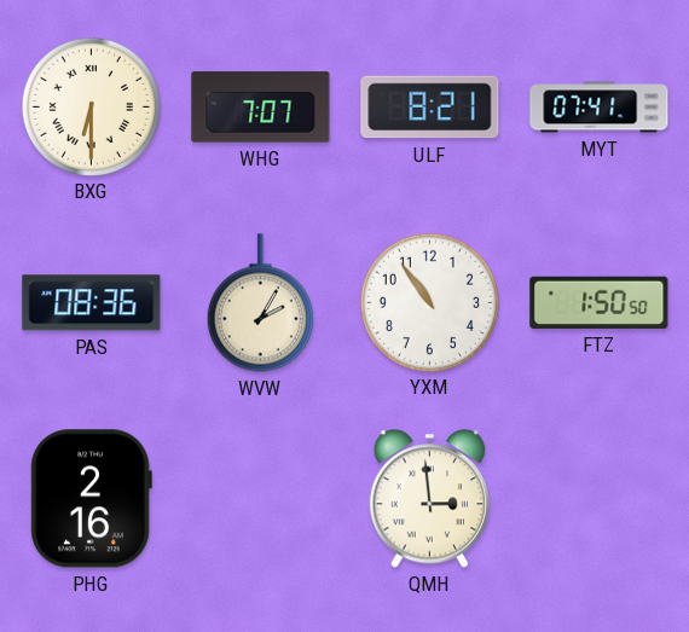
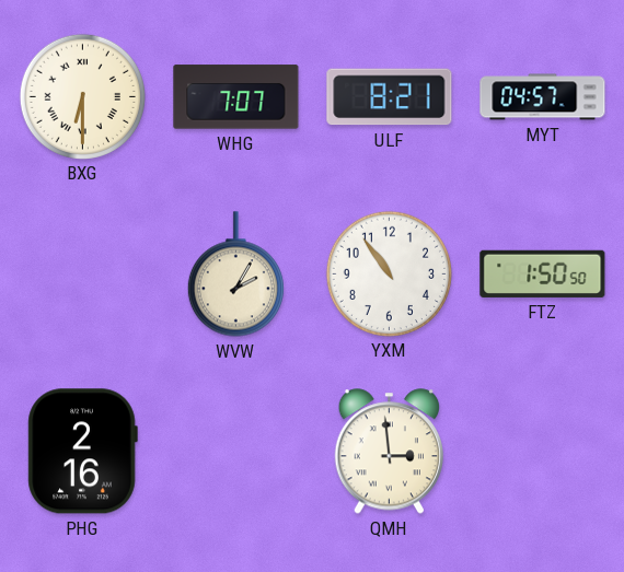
MYT: 07:41 -> 04:57
PAS: 08:36 -> none
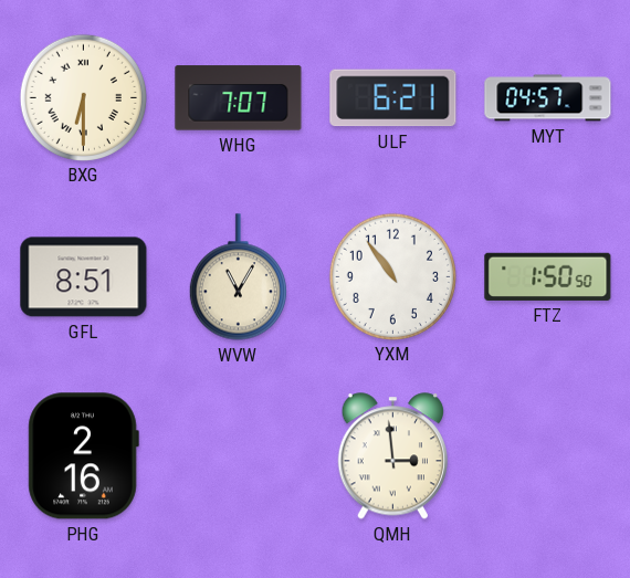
ULF: 8:21 -> 6:21
GFL: none -> 8:51
WVW: 2:05 -> 11:05
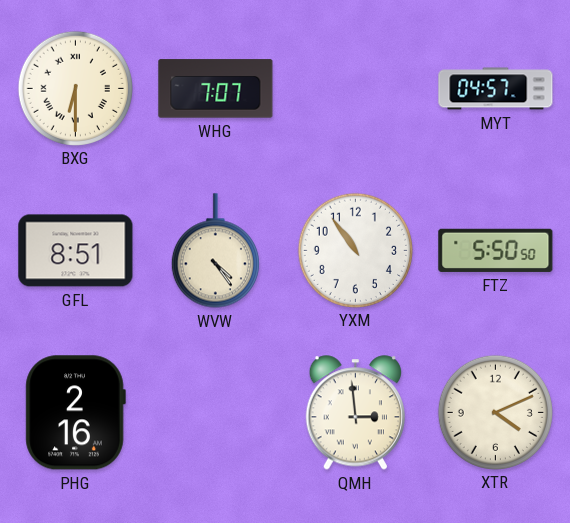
ULF: 6:21 -> none
WVW: 11:05 -> 4:24
FTZ: 1:50 -> 5:50
XTR: none -> 4:11
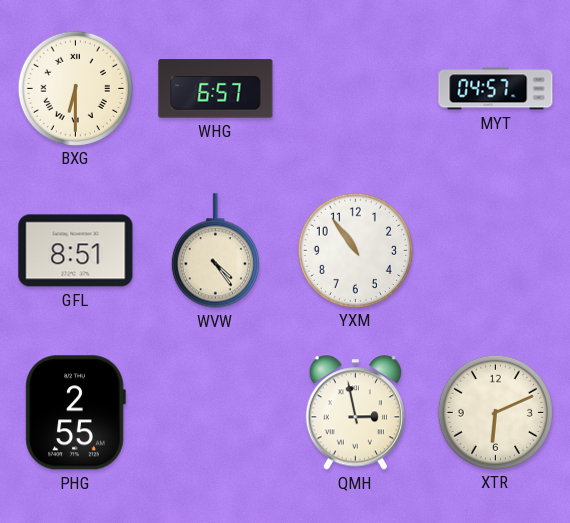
WHG: 7:07 -> 6:57
FTZ: 5:50 -> none
PHG: 2:16 -> 2:55
QMH: 2:59 -> 2:58
XTR: 4:11 -> 6:11
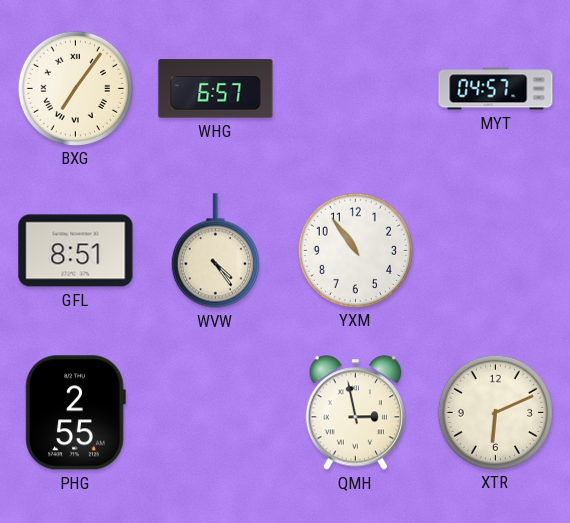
BXG: 6:30 -> 7:06
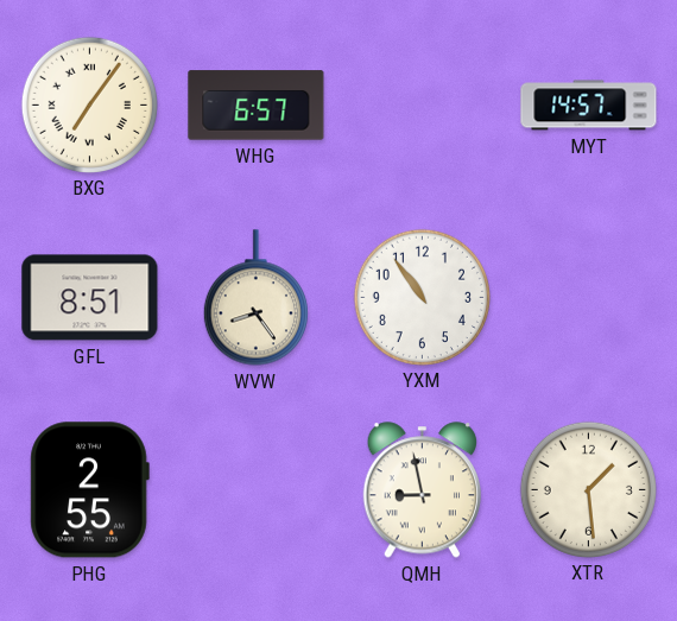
MYT: 04:57 -> 14:57
WVW: 4:24 -> 8:24
QMH: 2:58 -> 8:58
XTR: 6:11 -> 1:29
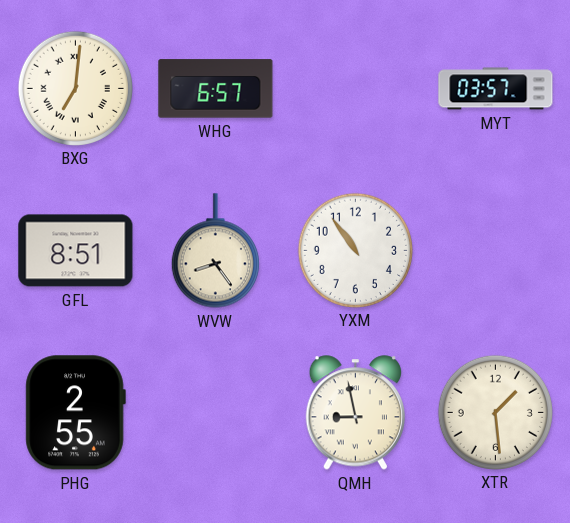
BXG: 7:06 -> 7:01
MYT: 14:57 -> 03:57
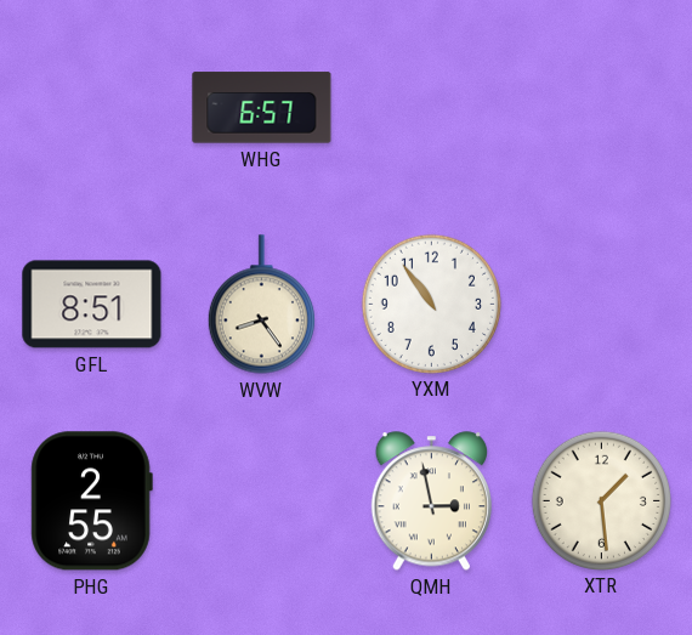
BXG: 7:01 -> none
MYT: 03:57 -> none
QMH: 8:58 -> 2:58
